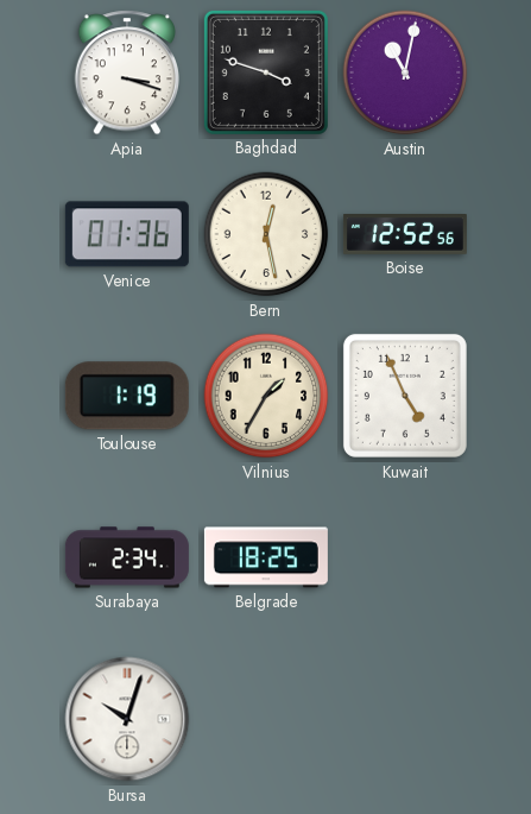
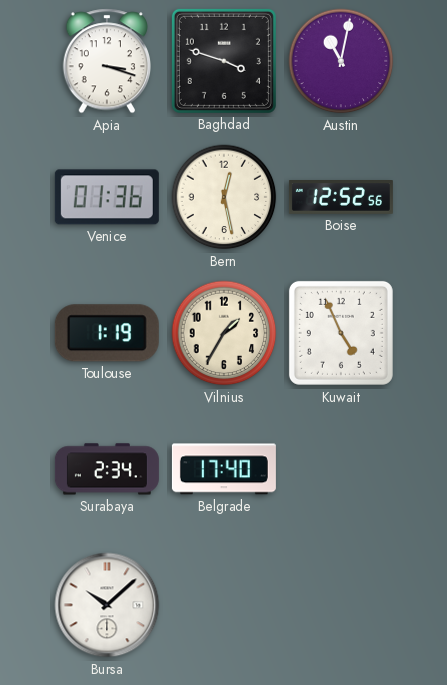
Belgrade: 18:25 -> 17:40
Bursa: 10:03 -> 10:08
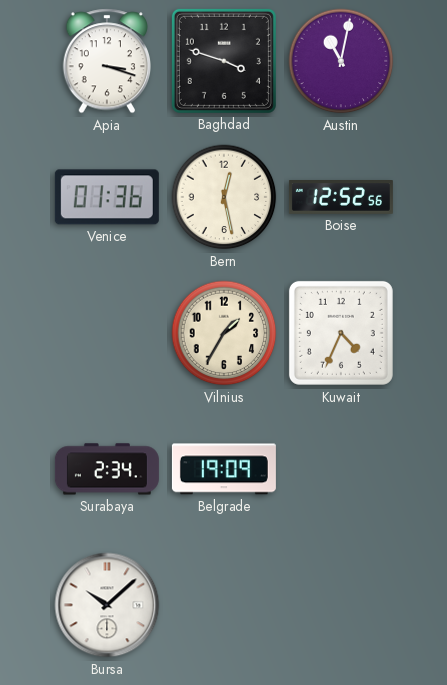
Toulouse: 1:19 -> none
Kuwait: 4:56 -> 4:34
Belgrade: 17:40 -> 19:09
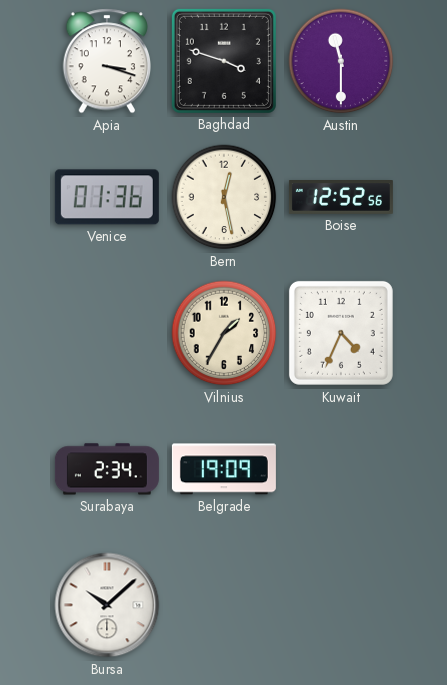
Austin: 11:02 -> 11:30
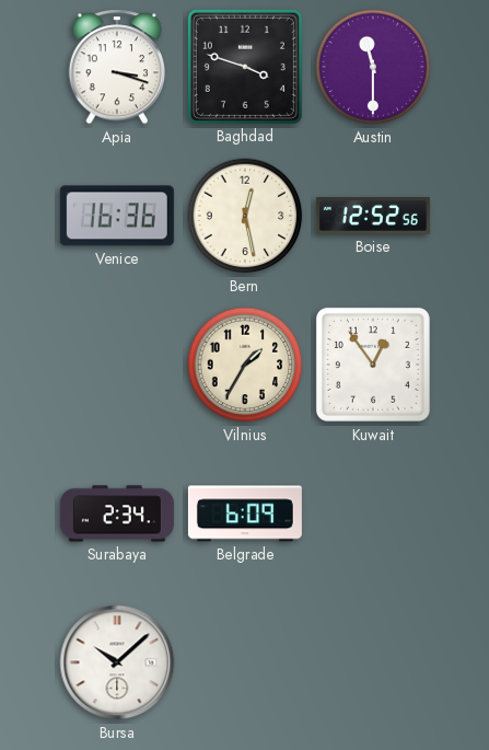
Venice: 01:36 -> 16:36
Kuwait: 4:34 -> 12:54
Belgrade: 19:09 -> 6:09
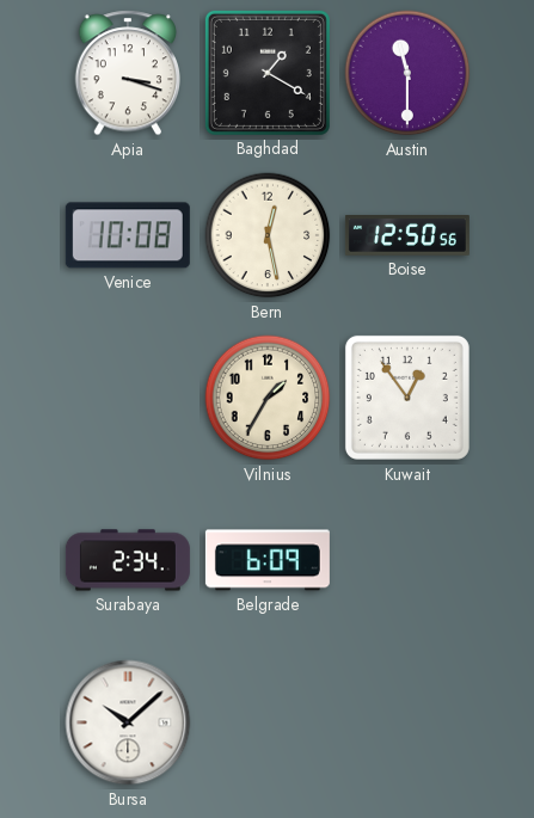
Baghdad: 3:48 -> 1:20
Venice: 16:36 -> 10:08
Boise: 12:52 -> 12:50
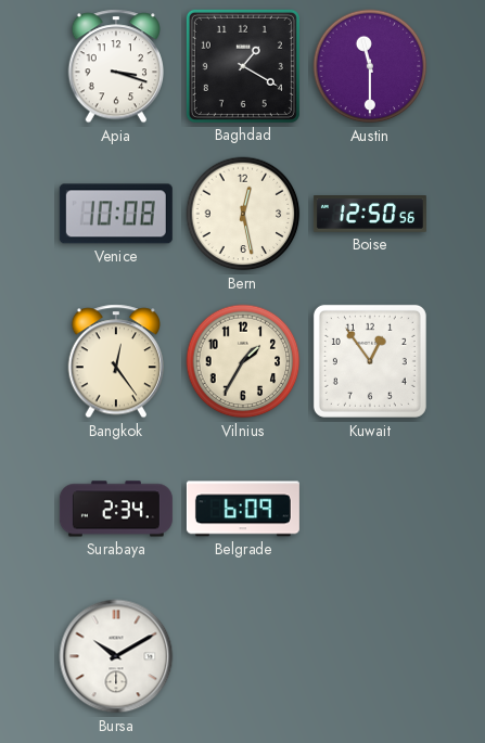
Bangkok: none -> 12:24
Bursa: 10:08 -> 10:10
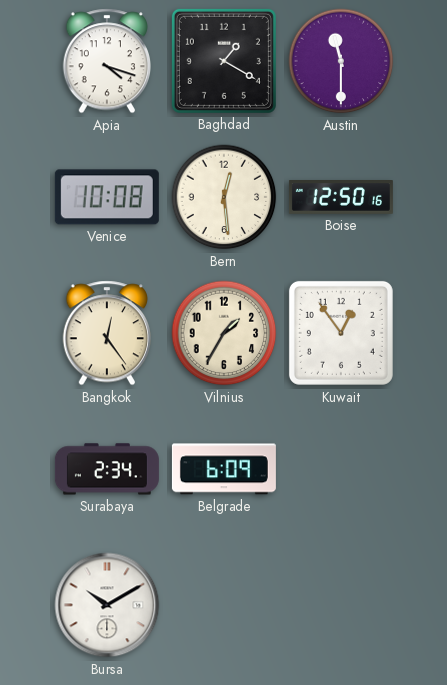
Apia: 3:18 -> 4:18
Bern: 12:28 -> 12:29
Boise: 12:50:56 -> 12:50:16
